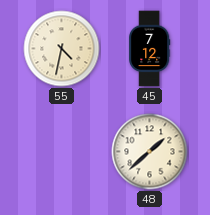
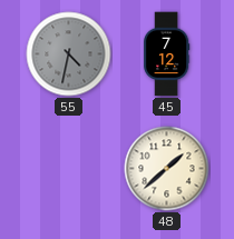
55 dial: cream -> grey
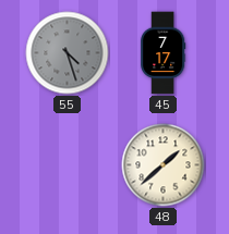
55: 4:32 -> 4:27
45: 7:12 -> 7:17
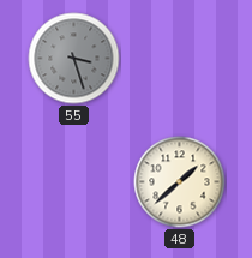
55: 4:27 -> 3:27
45: 7:17 -> none
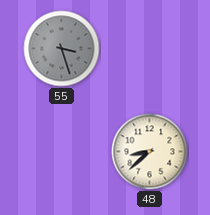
48: 1:38 -> 8:38
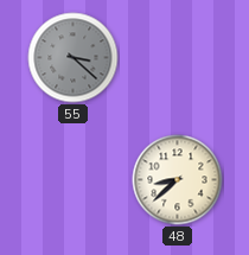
55: 3:27 -> 3:22
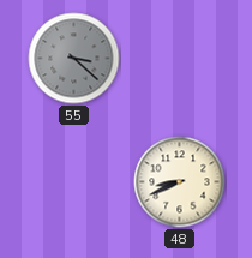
48: 8:38 -> 8:41
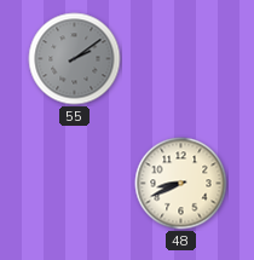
55: 3:22 -> 2:09
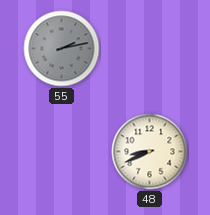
55: 2:09 -> 2:13
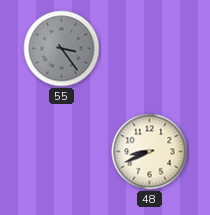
55: 2:13 -> 3:24
